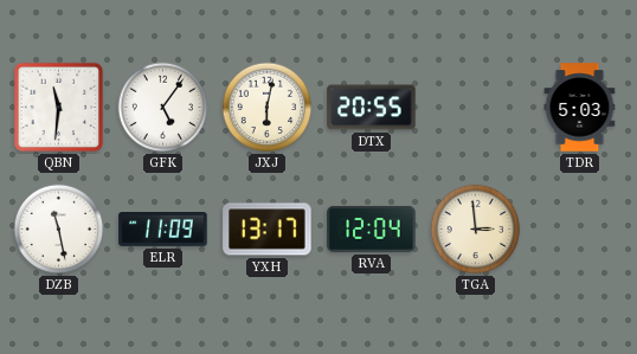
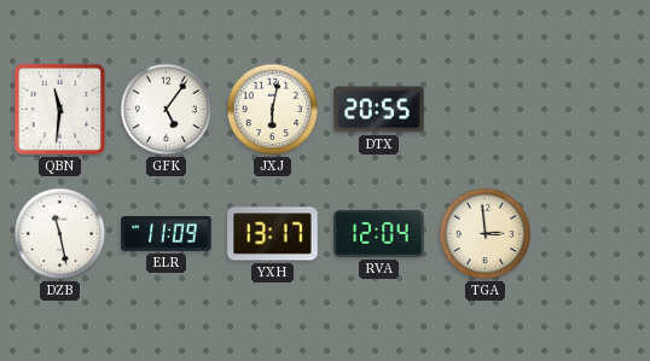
TDR: 5:03 -> none
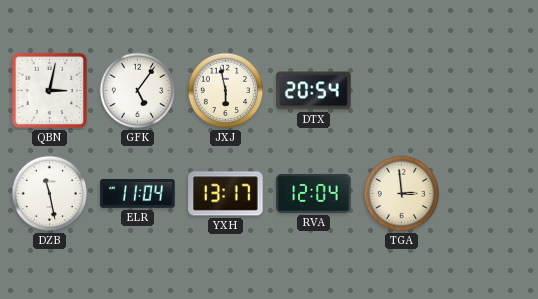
QBN: 11:31 -> 3:02
JXJ: 6:02 -> 5:58
DTX: 20:55 -> 20:54
ELR: 11:09 -> 11:04
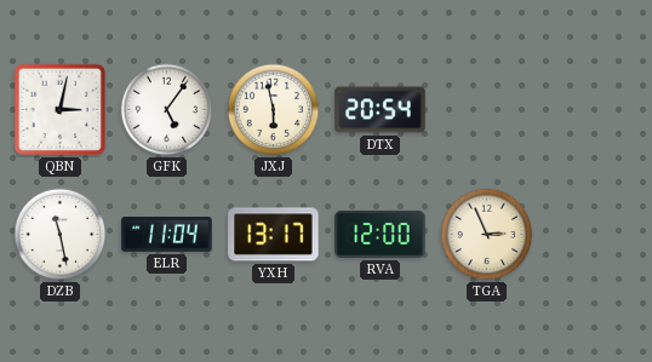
RVA: 12:04 -> 12:00
TGA: 2:59 -> 2:56
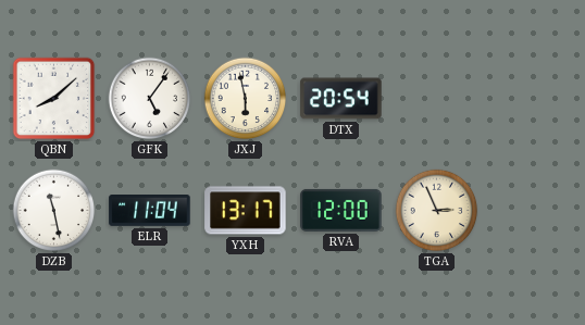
QBN: 3:02 -> 8:08
